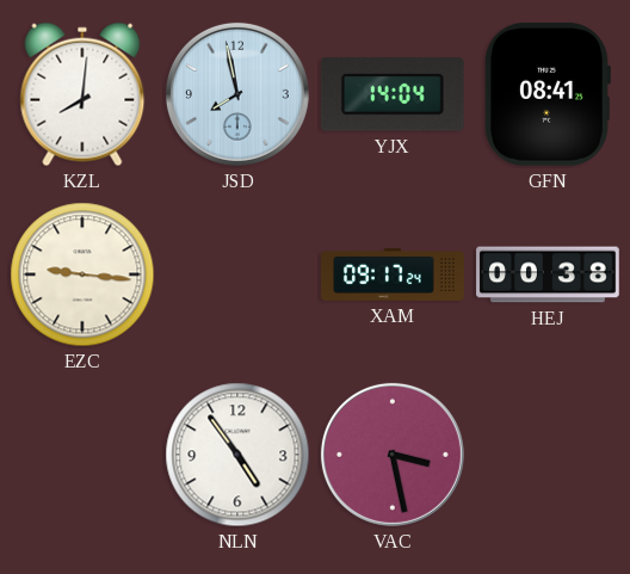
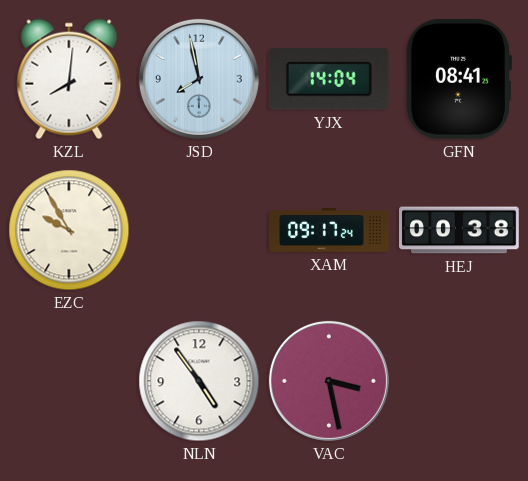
EZC: 9:16 -> 9:55
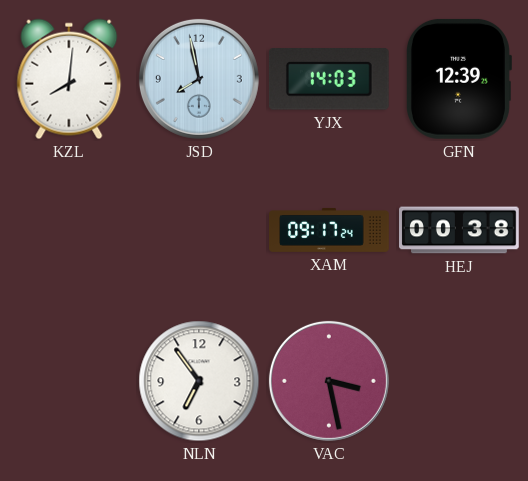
YJX: 14:04 -> 14:03
GFN: 08:41 -> 12:39
EZC: 9:55 -> none
NLN: 4:54 -> 6:54
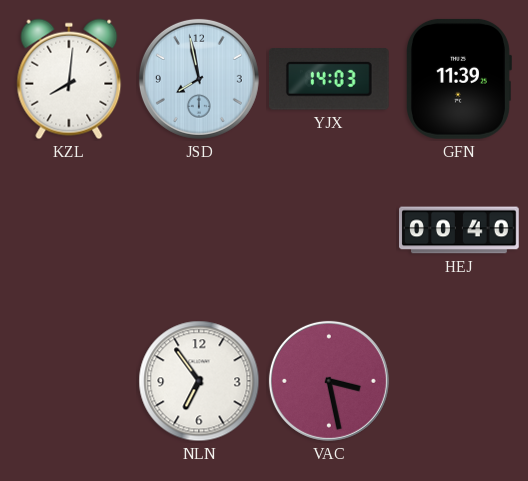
GFN: 12:39 -> 11:39
XAM: 09:17 -> none
HEJ: 00:38 -> 00:40
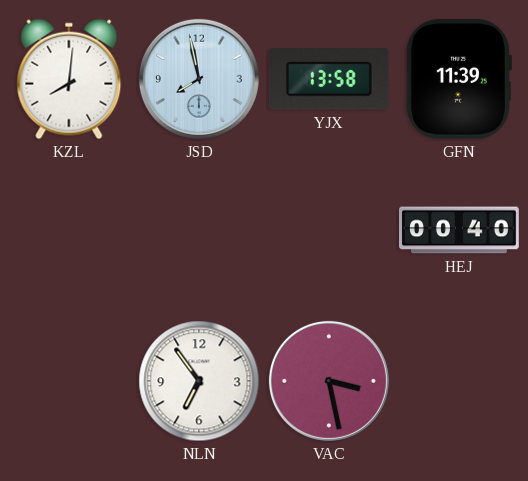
YJX: 14:03 -> 13:58
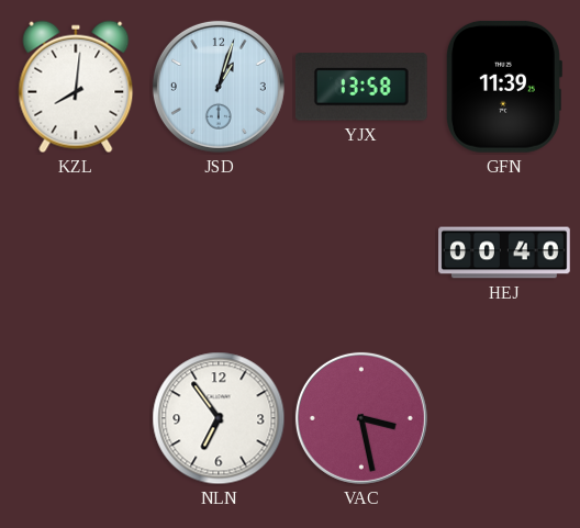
JSD: 7:58 -> 1:03
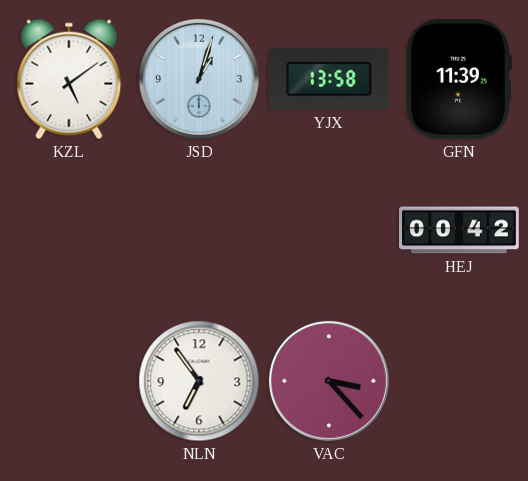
KZL: 8:01 -> 5:09
HEJ: 00:40 -> 00:42
VAC: 3:28 -> 3:23
